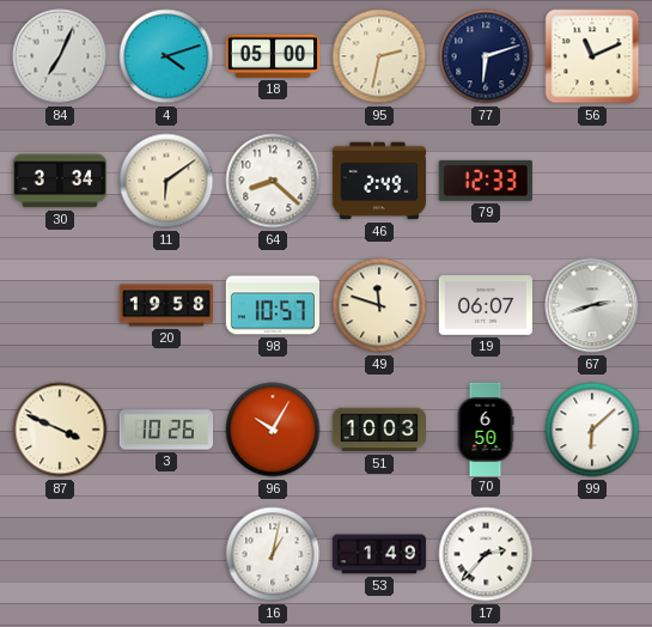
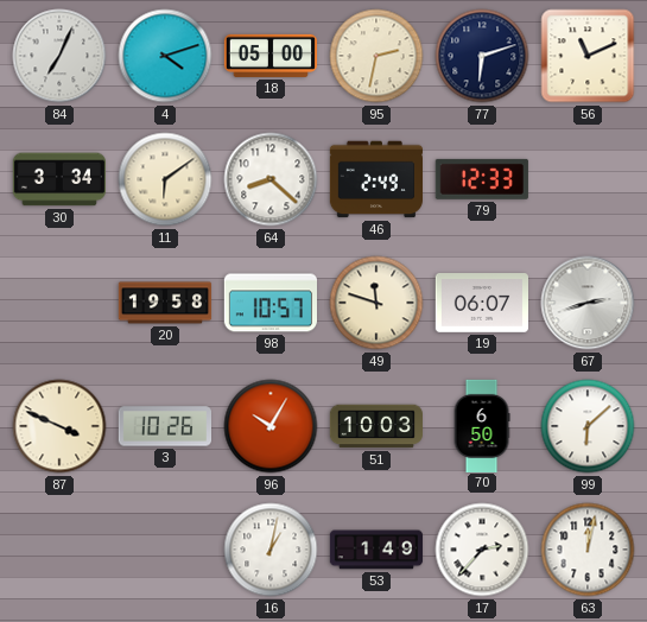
63: none -> 12:02
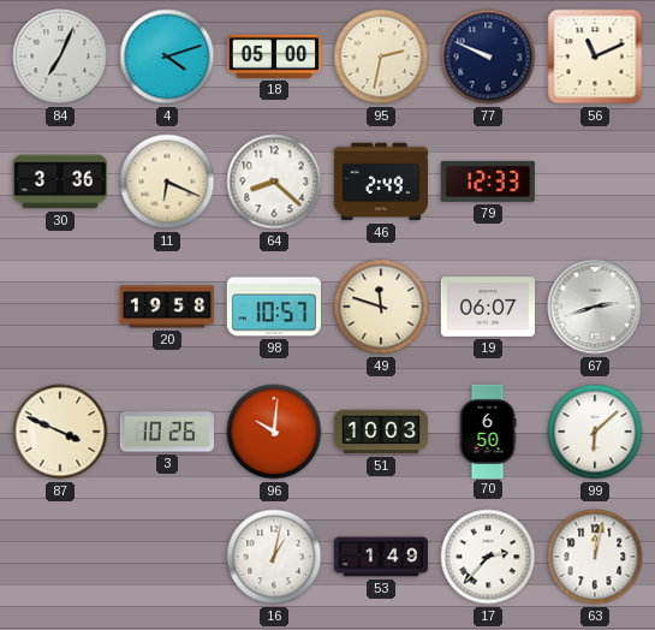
77: 6:12 -> 9:49
30: 3:34 -> 3:36
11: 6:09 -> 6:19
96: 10:05 -> 10:01
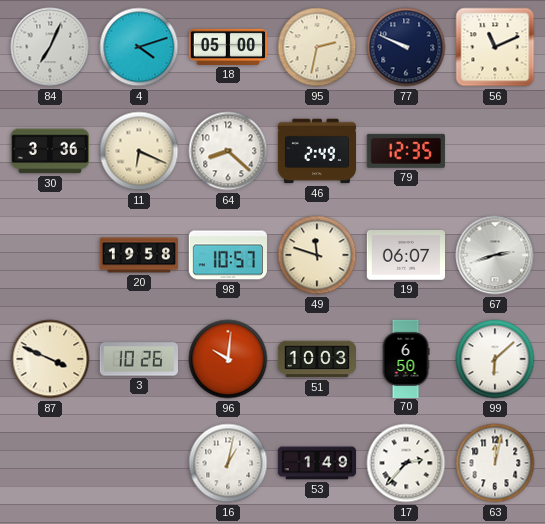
79: 12:33 -> 12:35
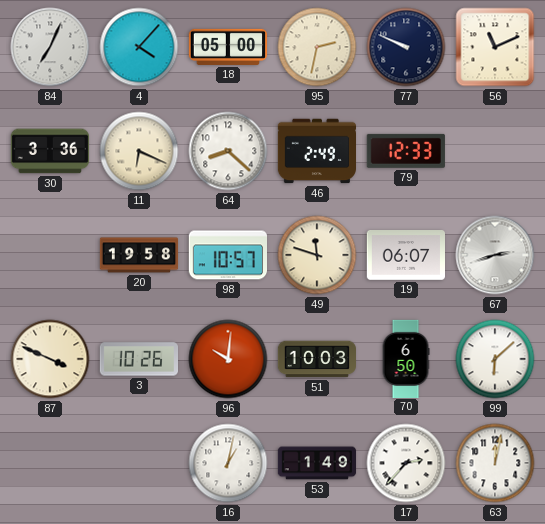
4: 4:12 -> 4:07
79: 12:35 -> 12:33
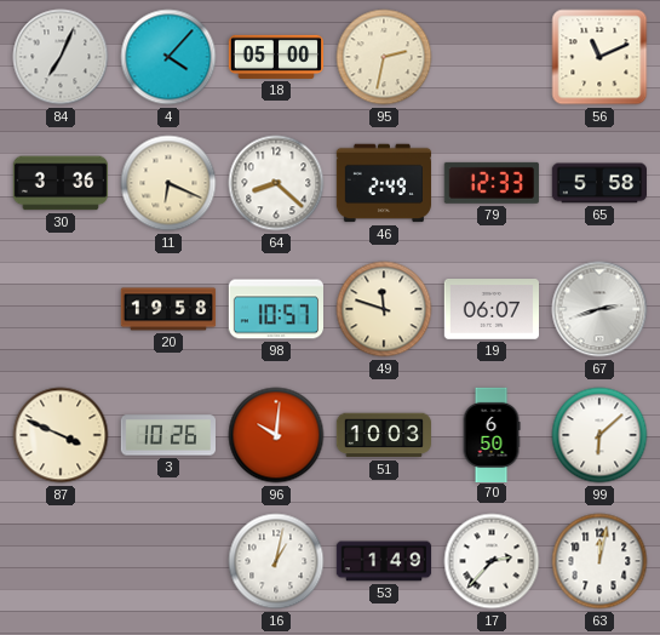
77: 9:49 -> none
65: none -> 5:58
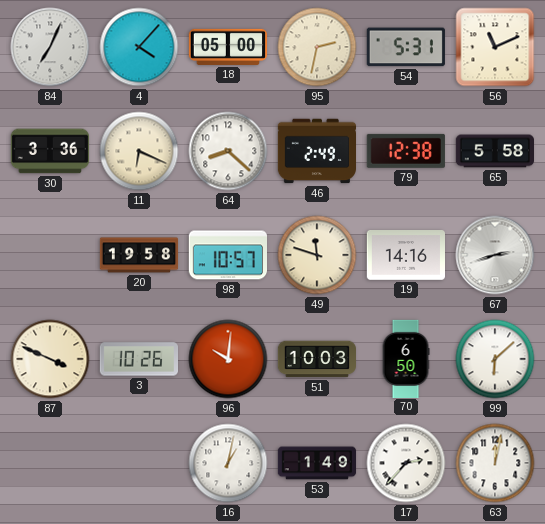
54: none -> 5:31
79: 12:33 -> 12:38
19: 06:07 -> 14:16
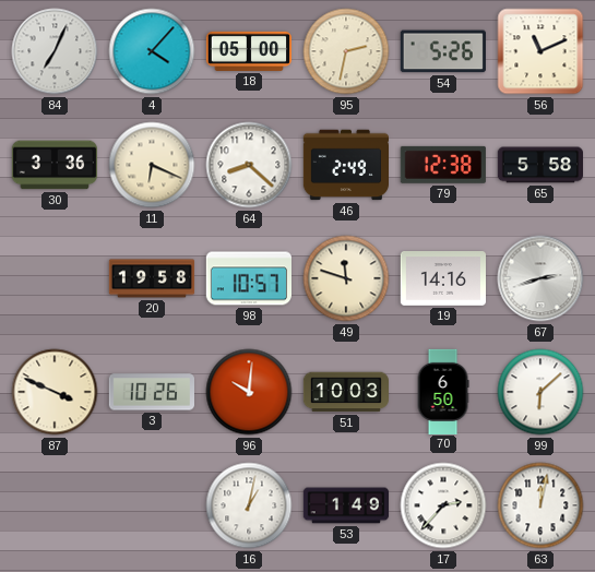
54: 5:31 -> 5:26
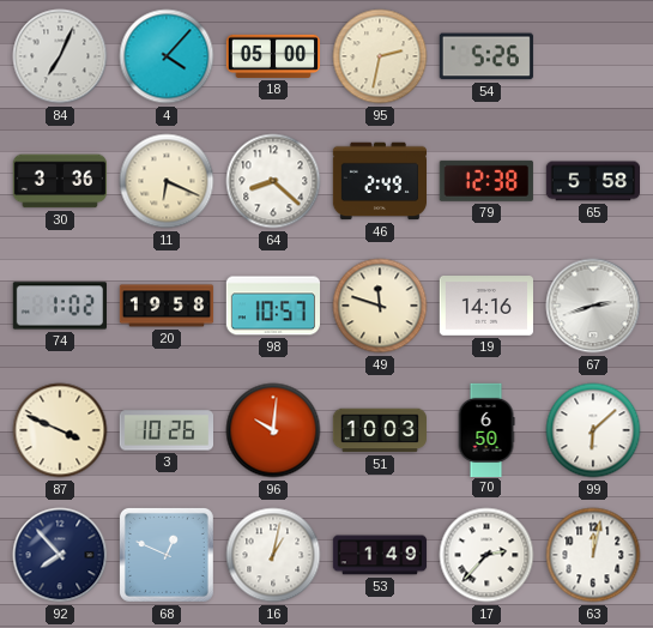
56: 11:11 -> none
74: none -> 1:02
92: none -> 7:53
68: none -> 12:49
